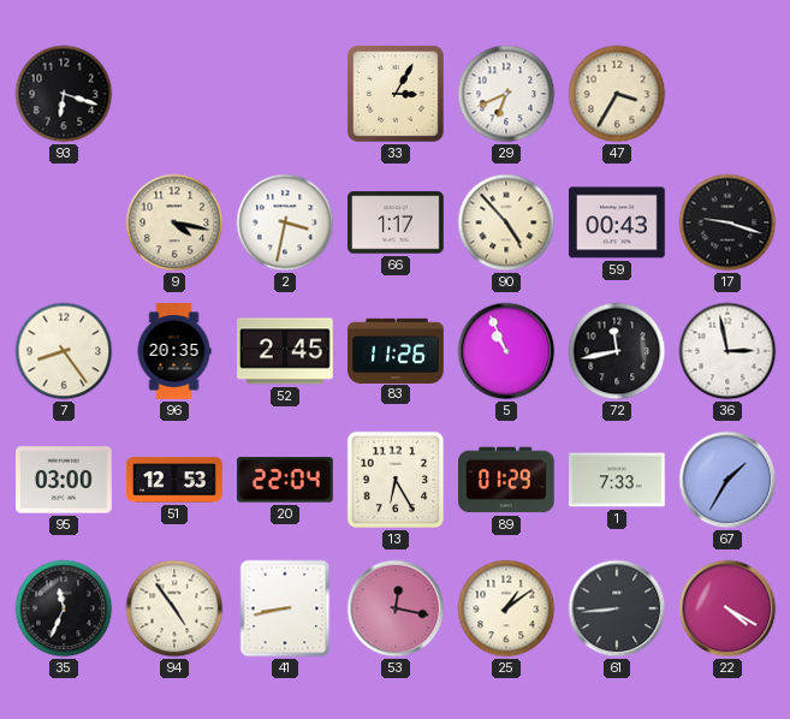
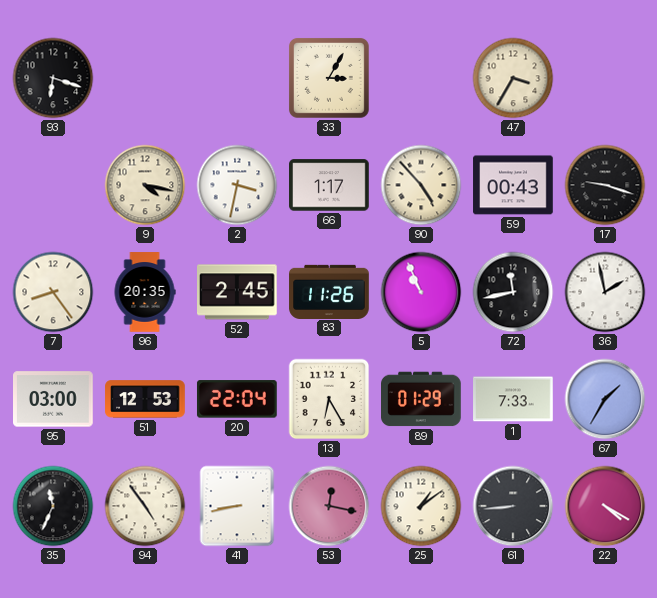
29: 6:41 -> none
36: 2:58 -> 1:58
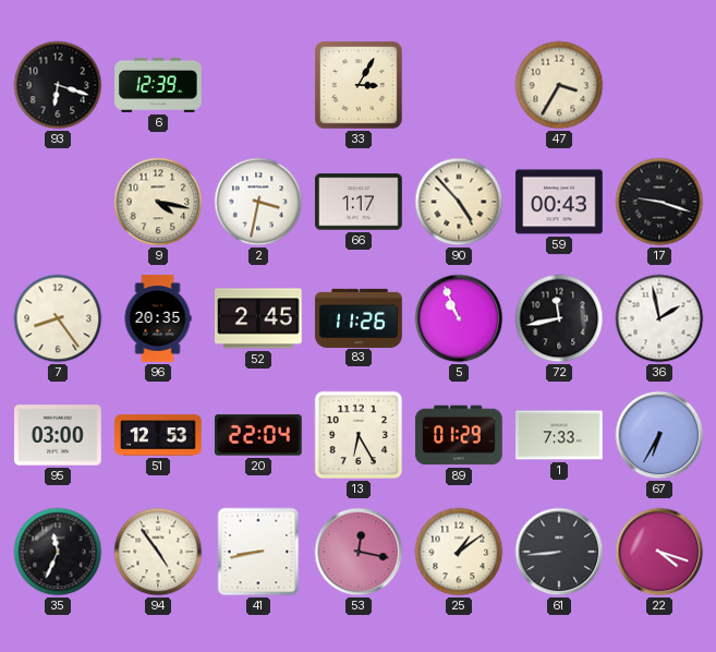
6: none -> 12:39
67: 1:35 -> 6:35
22: 4:20 -> 4:18
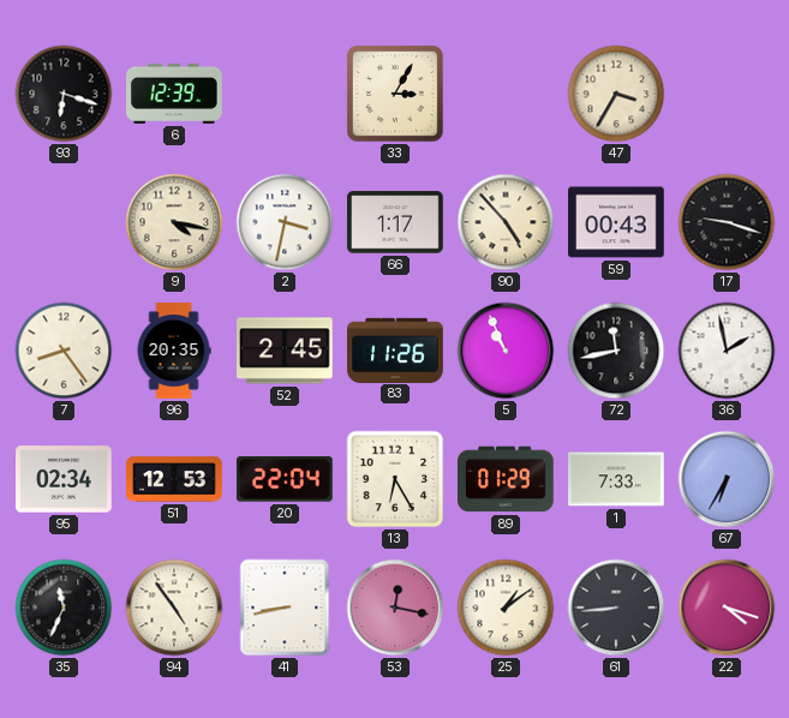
95: 03:00 -> 02:34
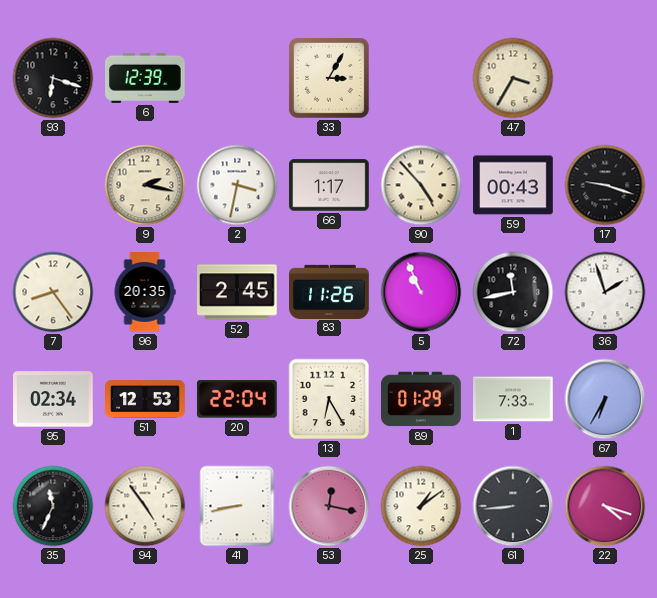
9: 4:17 -> 2:17
36: 1:58 -> 1:57
